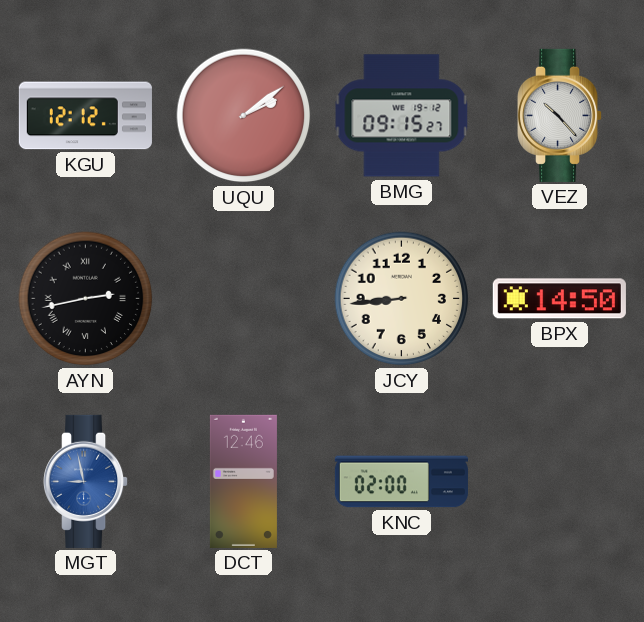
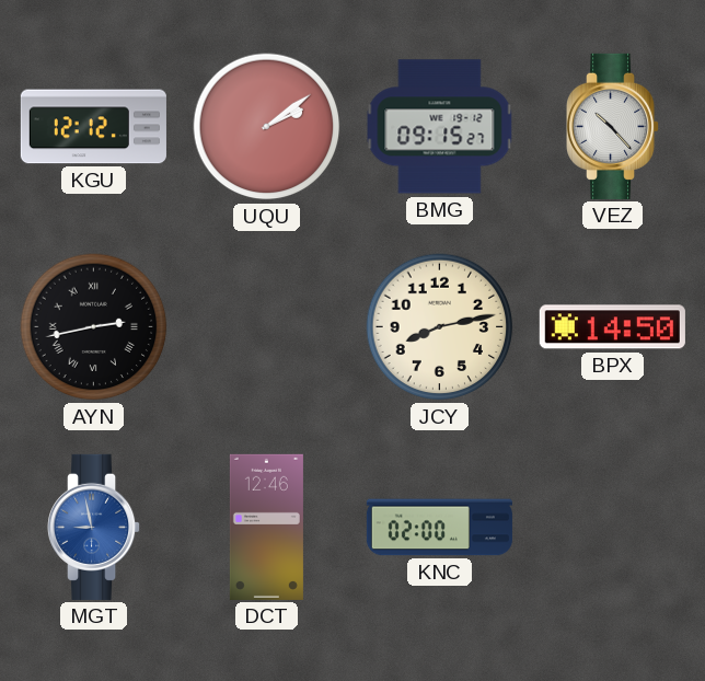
JCY: 8:44 -> 8:13
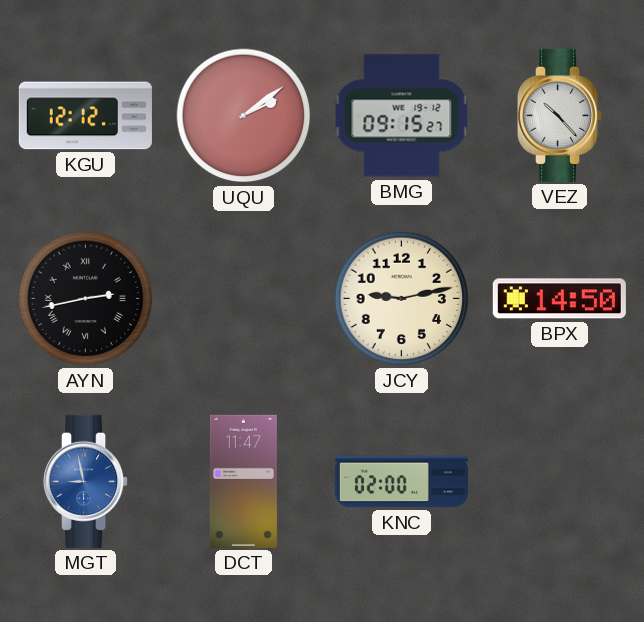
JCY: 8:13 -> 9:13
DCT: 12:46 -> 11:47
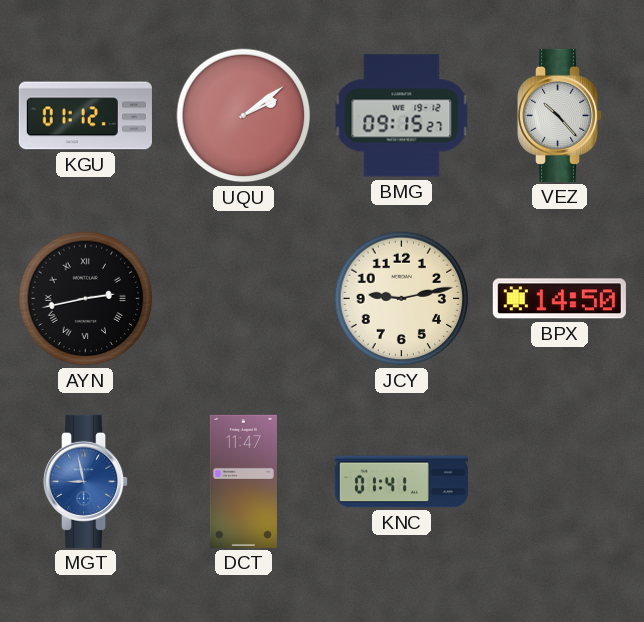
KGU: 12:12 -> 01:12
KNC: 02:00 -> 01:41
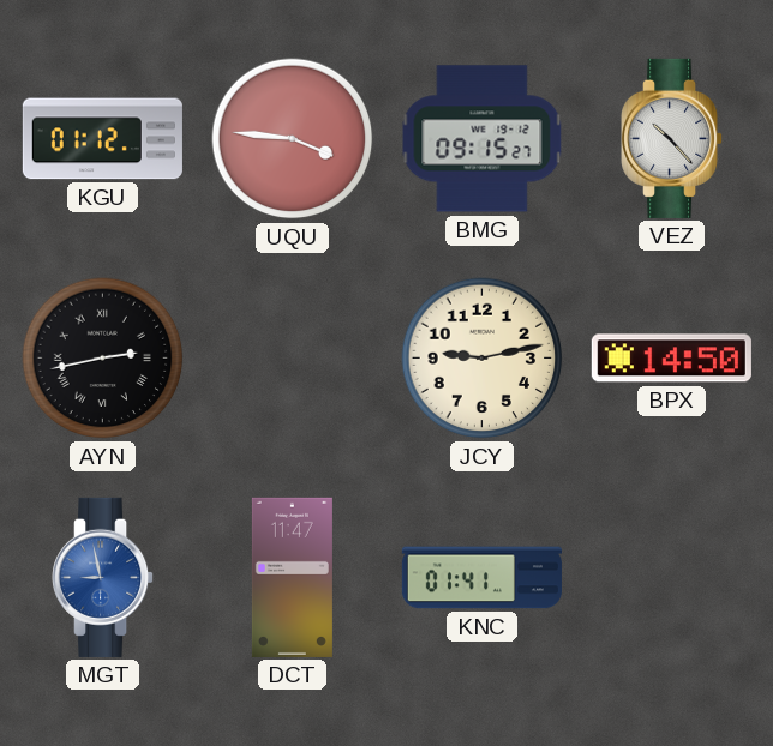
UQU: 2:09 -> 3:46
